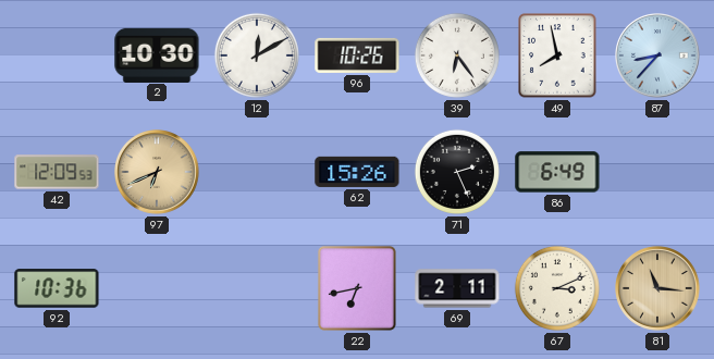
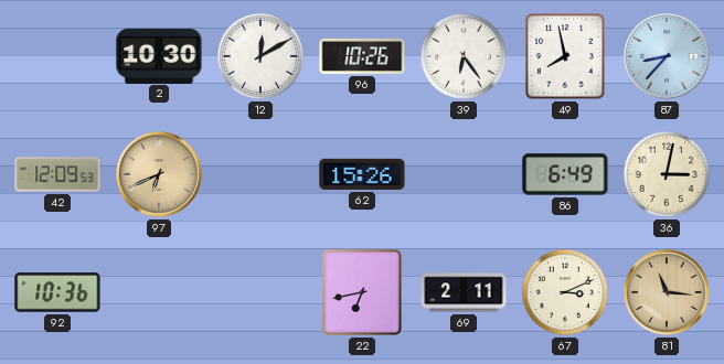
71: 2:26 -> none
36: none -> 3:02
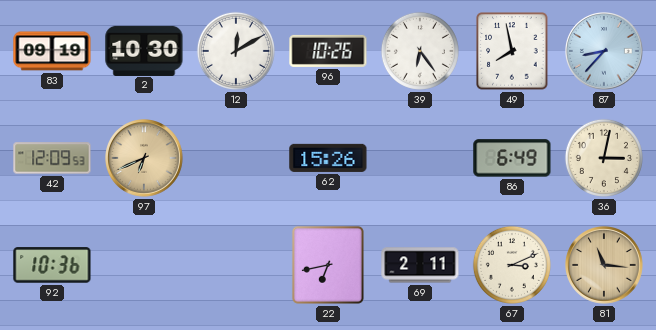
83: none -> 09:19
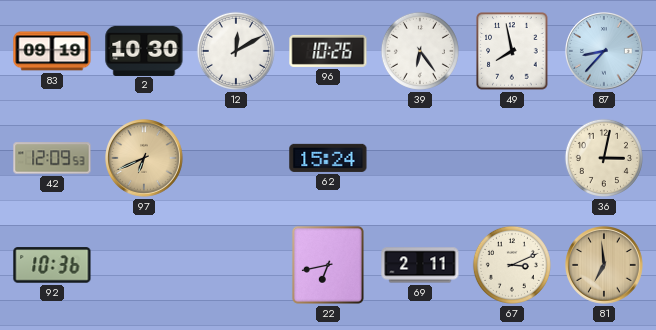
62: 15:26 -> 15:24
86: 6:49 -> none
81: 11:16 -> 6:59
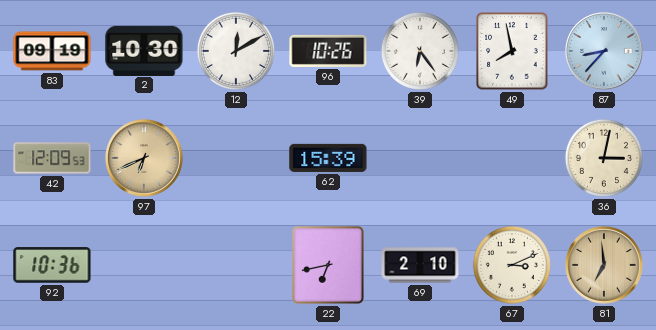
62: 15:24 -> 15:39
69: 2:11 -> 2:10
